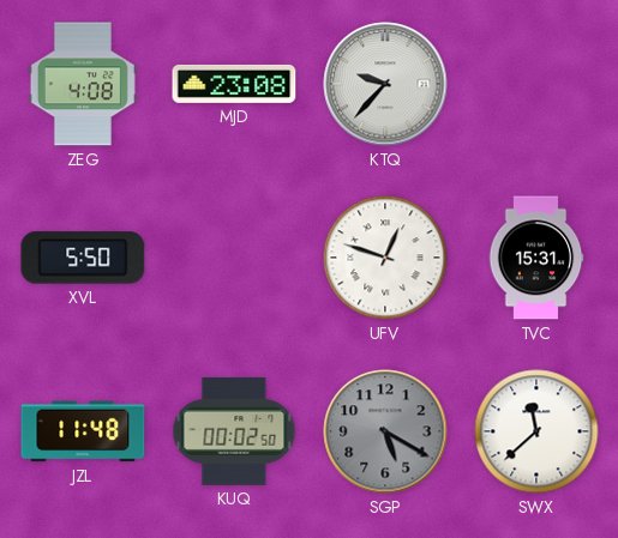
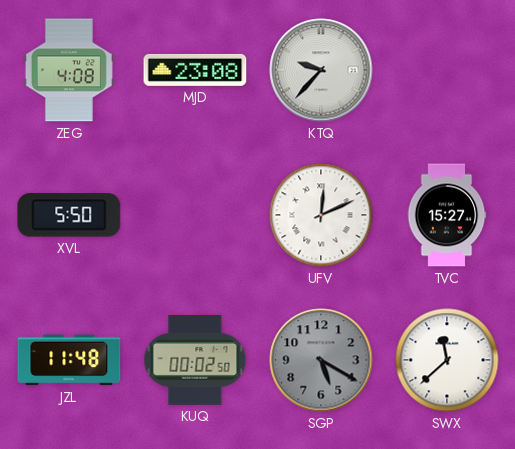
UFV: 12:48 -> 12:11
TVC: 15:31 -> 15:27
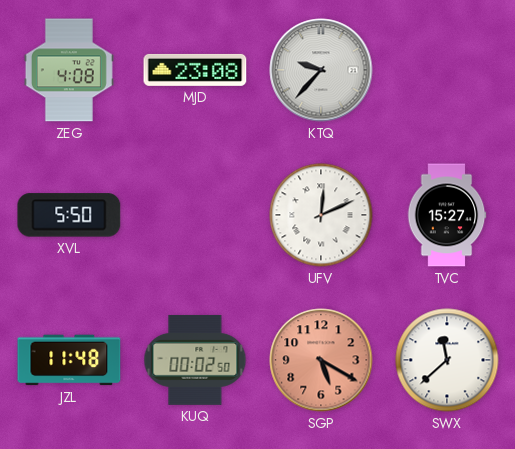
SGP dial: grey -> salmon
